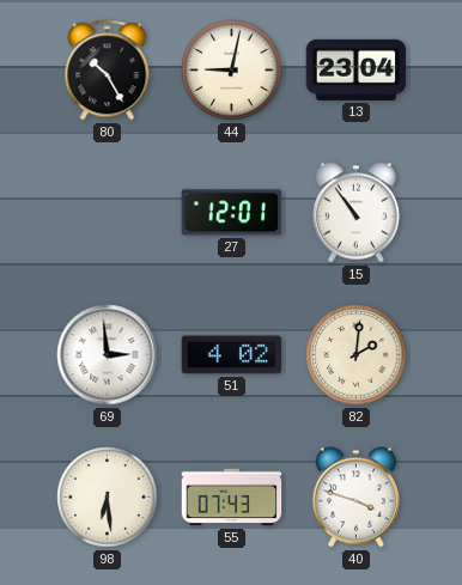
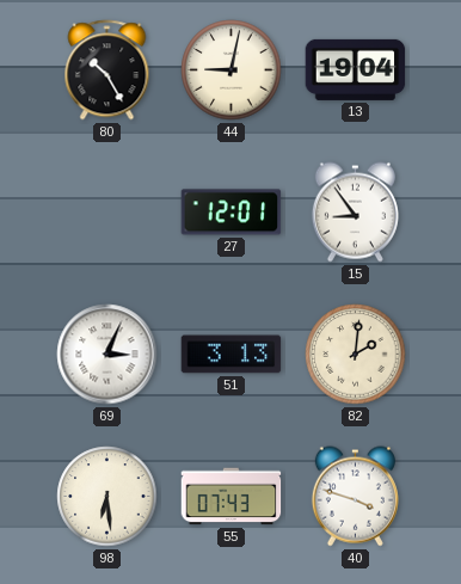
13: 23:04 -> 19:04
15: 10:54 -> 8:54
69: 2:59 -> 3:04
51: 4:02 -> 3:13
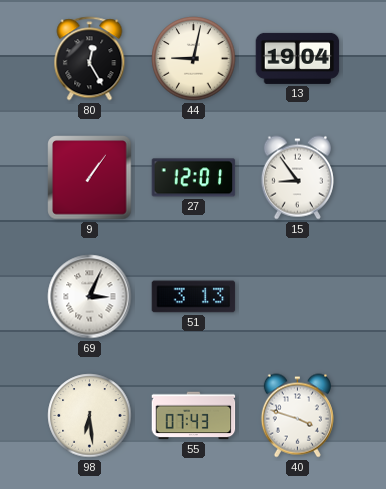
80: 10:25 -> 12:25
9: none -> 1:06
82: 2:01 -> none
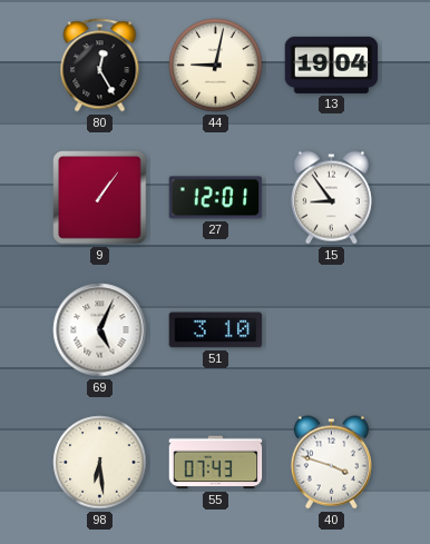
69: 3:04 -> 5:04
51: 3:13 -> 3:10
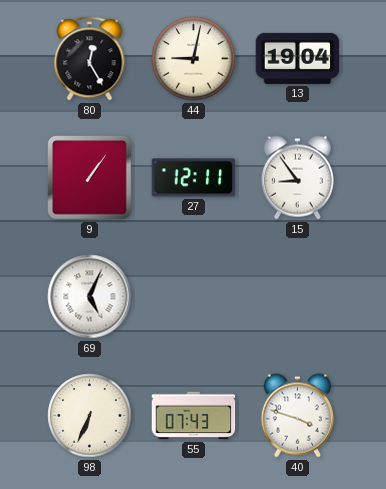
27: 12:01 -> 12:11
51: 3:10 -> none
98: 6:29 -> 6:34
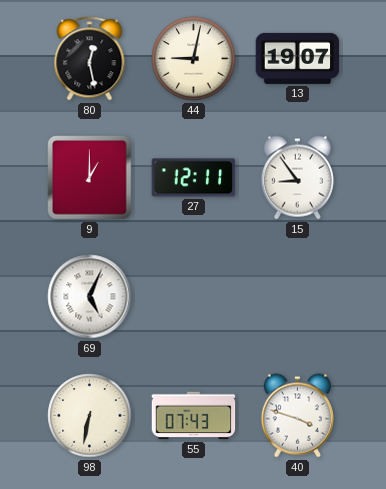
80: 12:25 -> 12:28
13: 19:04 -> 19:07
9: 1:06 -> 1:00
98: 6:34 -> 6:32
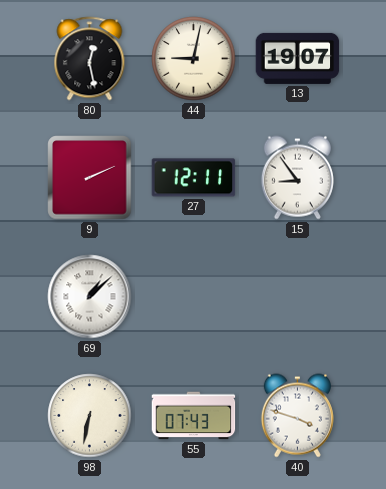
9: 1:00 -> 2:11
69: 5:04 -> 1:08
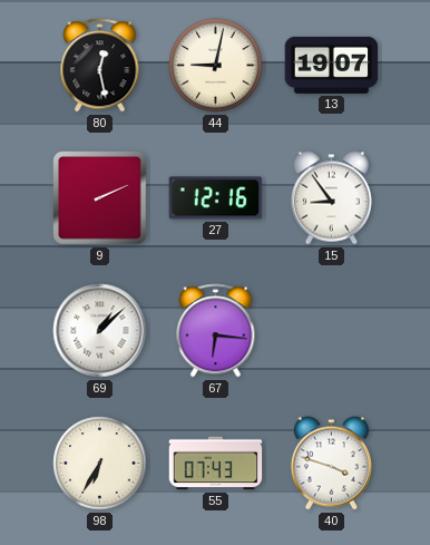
27: 12:11 -> 12:16
67: none -> 6:16
98: 6:32 -> 6:35
